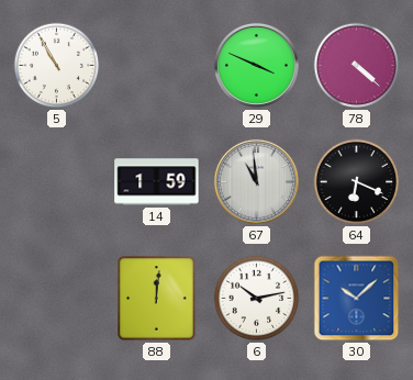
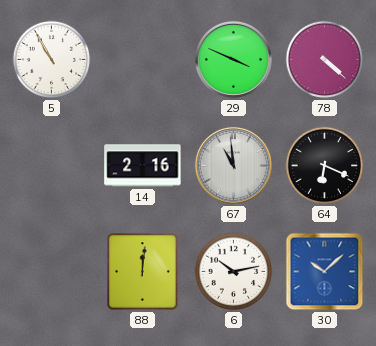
14: 1:59 -> 2:16
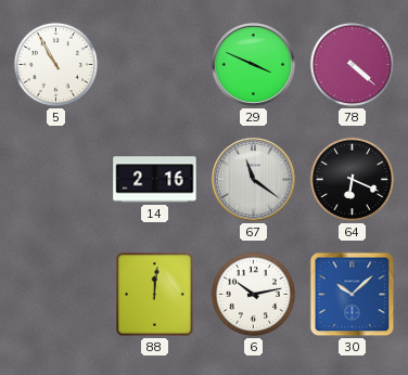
67: 10:59 -> 11:21
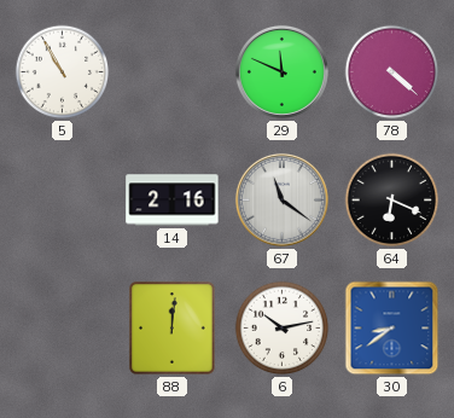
29: 3:49 -> 11:49
30: 10:08 -> 8:39
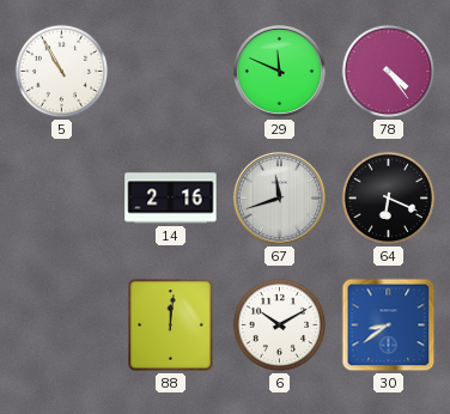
78: 4:22 -> 4:24
67: 11:21 -> 11:42
6: 10:13 -> 10:10
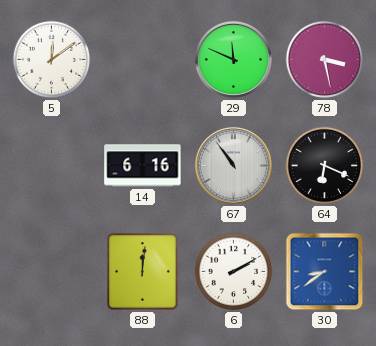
5: 10:55 -> 12:09
78: 4:24 -> 3:28
14: 2:16 -> 6:16
67: 11:42 -> 10:54
6: 10:10 -> 2:10
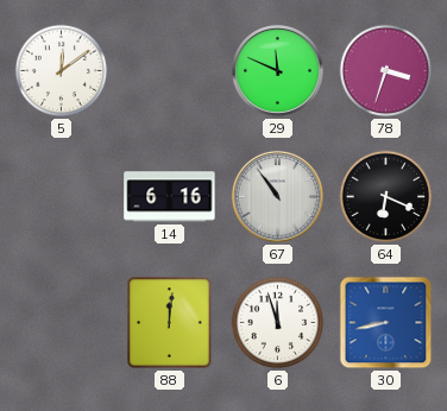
78: 3:28 -> 3:33
6: 2:10 -> 11:57
30: 8:39 -> 8:43
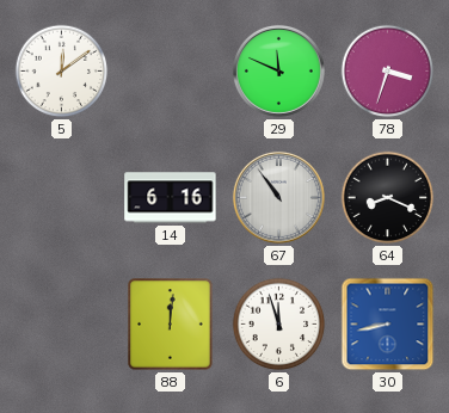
64: 6:19 -> 8:19
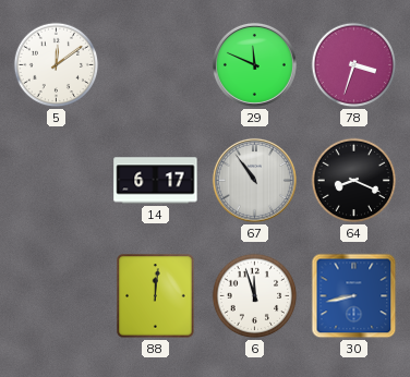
14: 6:16 -> 6:17
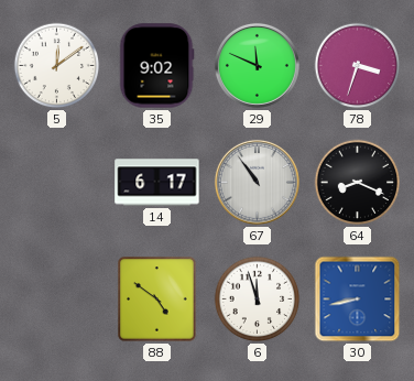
35: none -> 9:02
88: 12:01 -> 4:51
